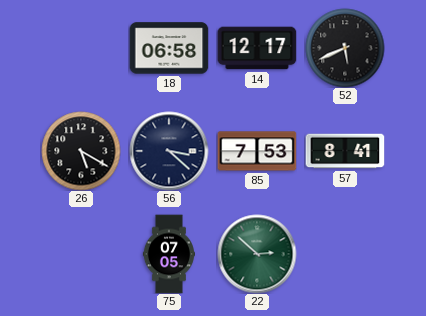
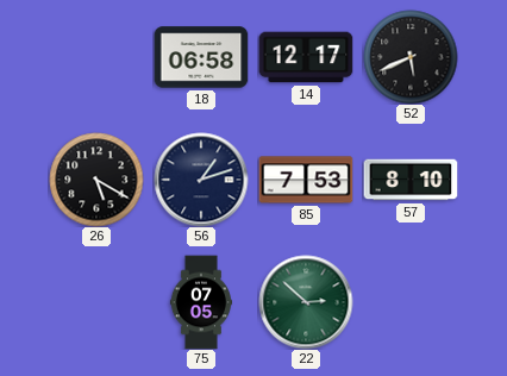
56: 3:22 -> 1:12
57: 8:41 -> 8:10
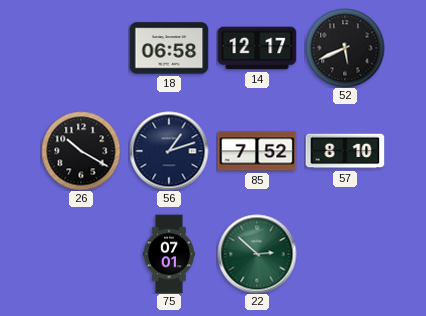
26: 5:20 -> 10:20
85: 7:53 -> 7:52
75: 07:05 -> 07:01
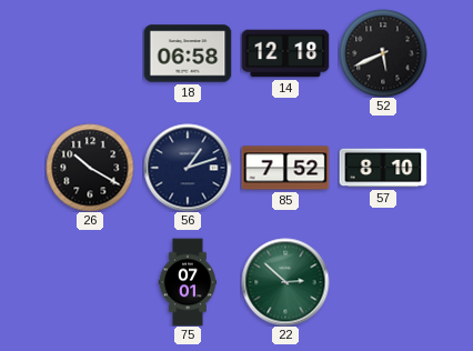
14: 12:17 -> 12:18
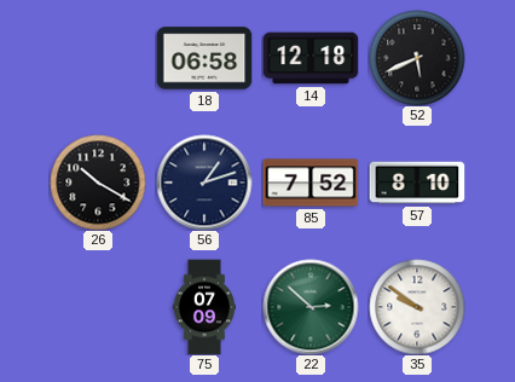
75: 07:01 -> 07:09
35: none -> 9:51
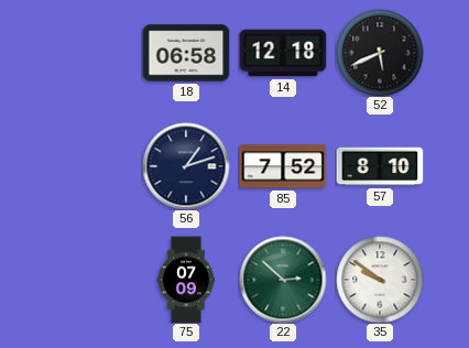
26: 10:20 -> none
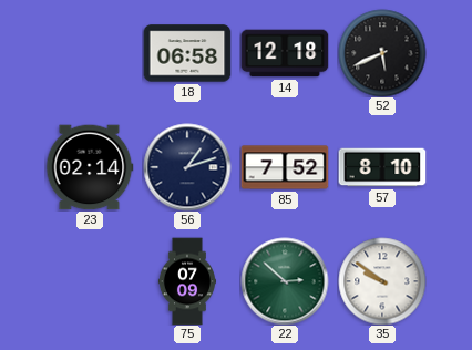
23: none -> 02:14
